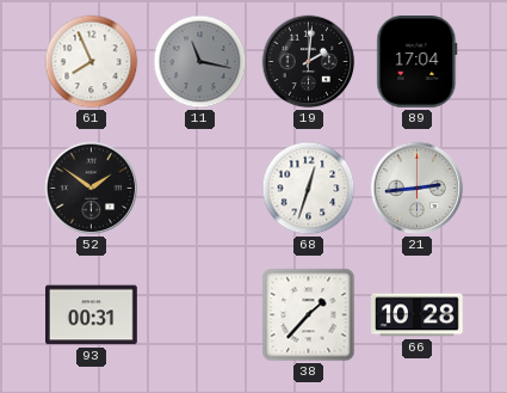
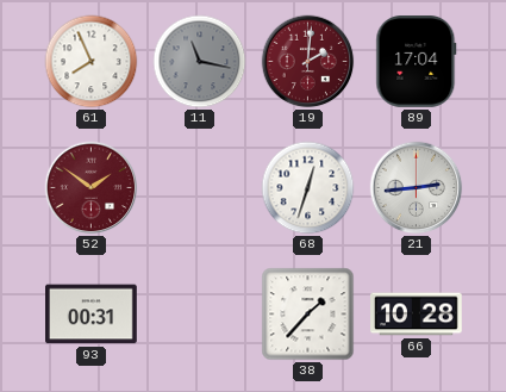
19 dial: black -> burgundy
52 dial: black -> burgundy
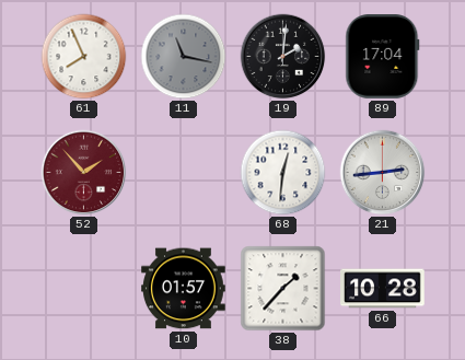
19 dial: burgundy -> black
52: 1:51 -> 1:53
68: 12:33 -> 12:31
93: 00:31 -> none
10: none -> 01:57
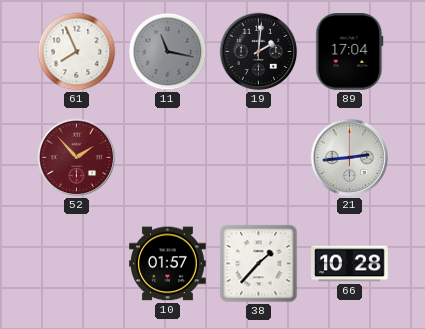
68: 12:31 -> none
